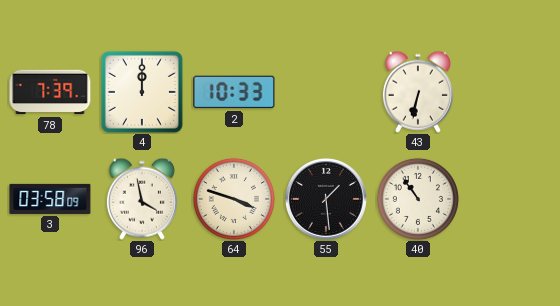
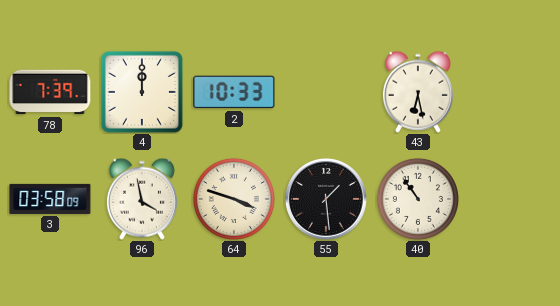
43: 6:32 -> 6:28
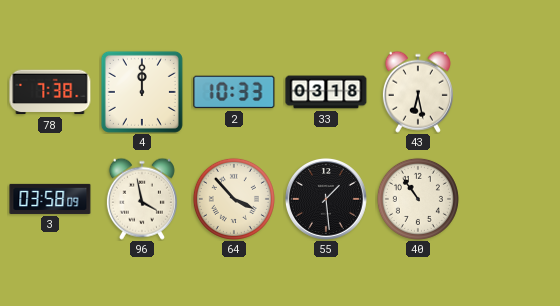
78: 7:39 -> 7:38
33: none -> 03:18
64: 3:48 -> 3:53
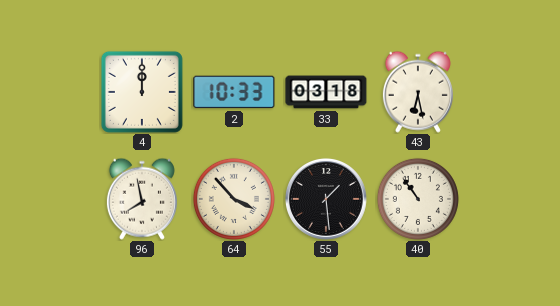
78: 7:38 -> none
3: 03:58 -> none
96: 3:58 -> 7:58
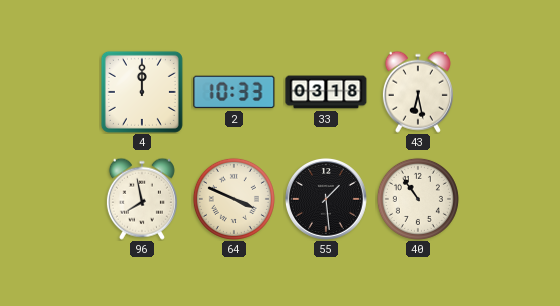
64: 3:53 -> 3:49
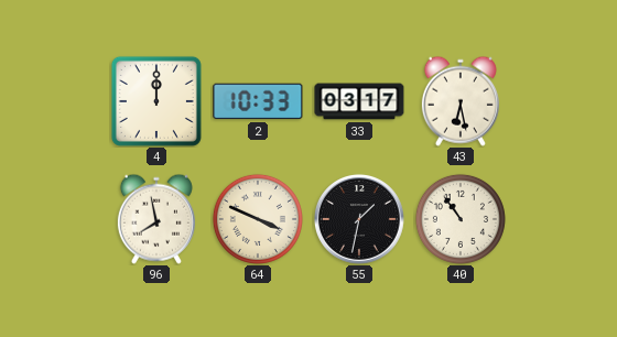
33: 03:18 -> 03:17
55: 1:29 -> 1:32
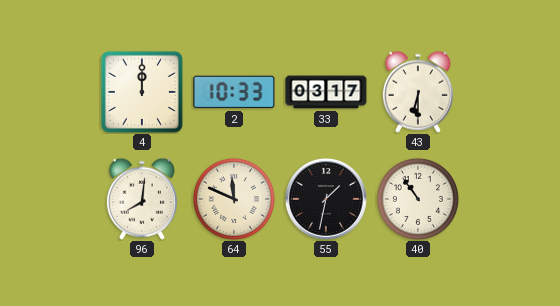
43: 6:28 -> 6:30
96: 7:58 -> 8:01
64: 3:49 -> 11:49
